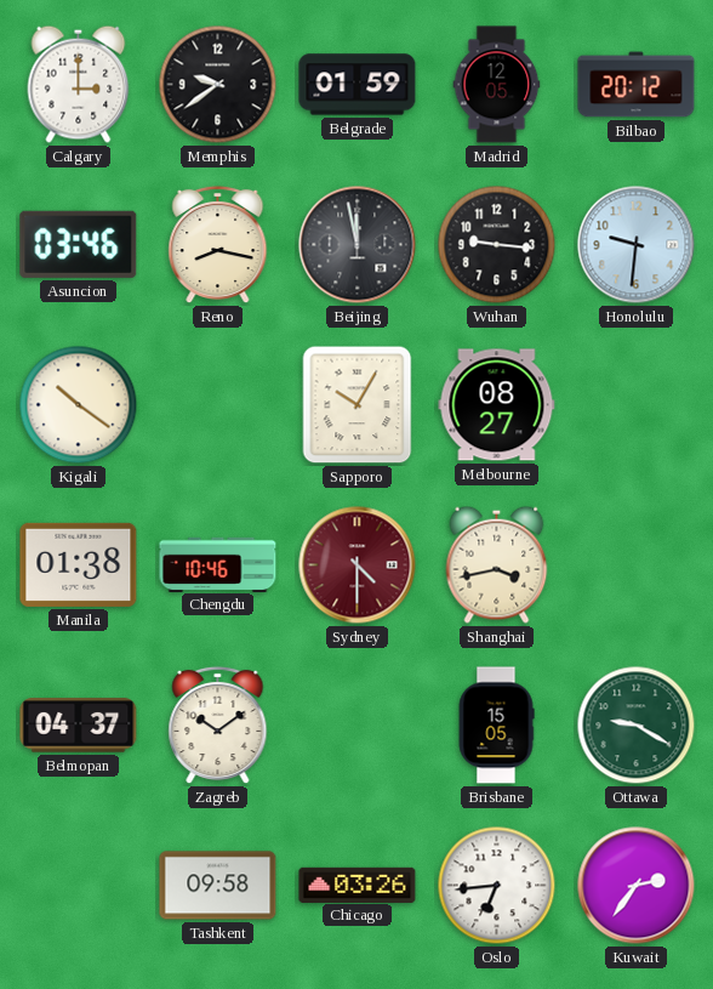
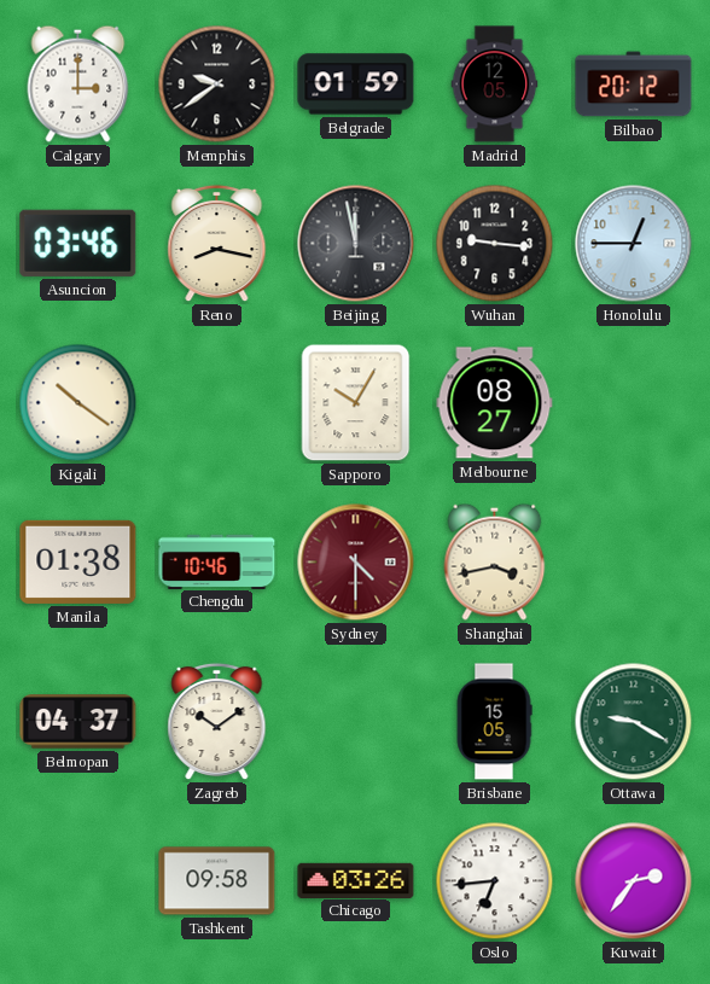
Honolulu: 9:31 -> 12:45
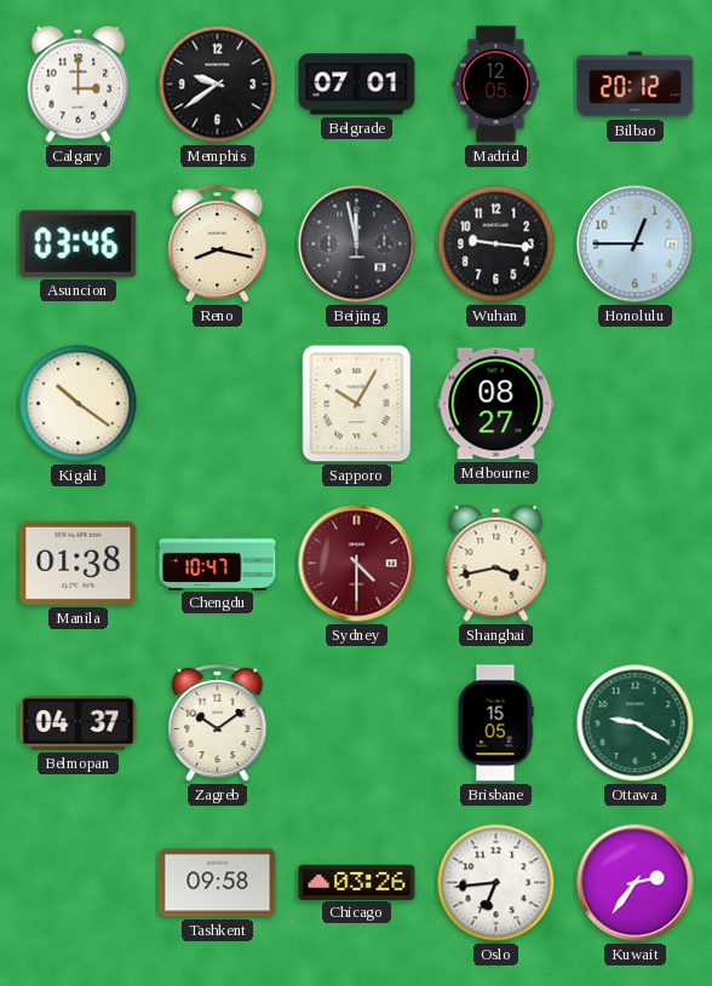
Belgrade: 01:59 -> 07:01
Chengdu: 10:46 -> 10:47
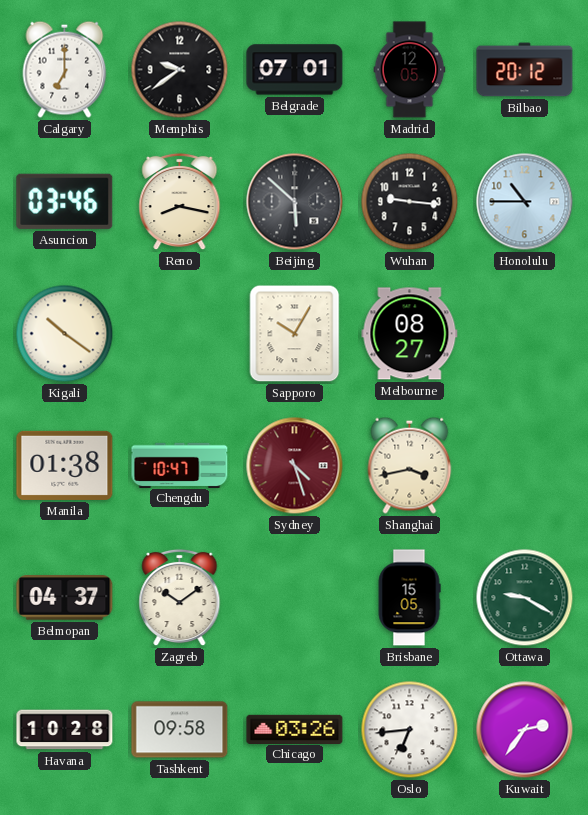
Calgary: 3:00 -> 7:00
Beijing: 11:58 -> 5:52
Honolulu: 12:45 -> 10:45
Sydney: 4:30 -> 4:27
Havana: none -> 10:28
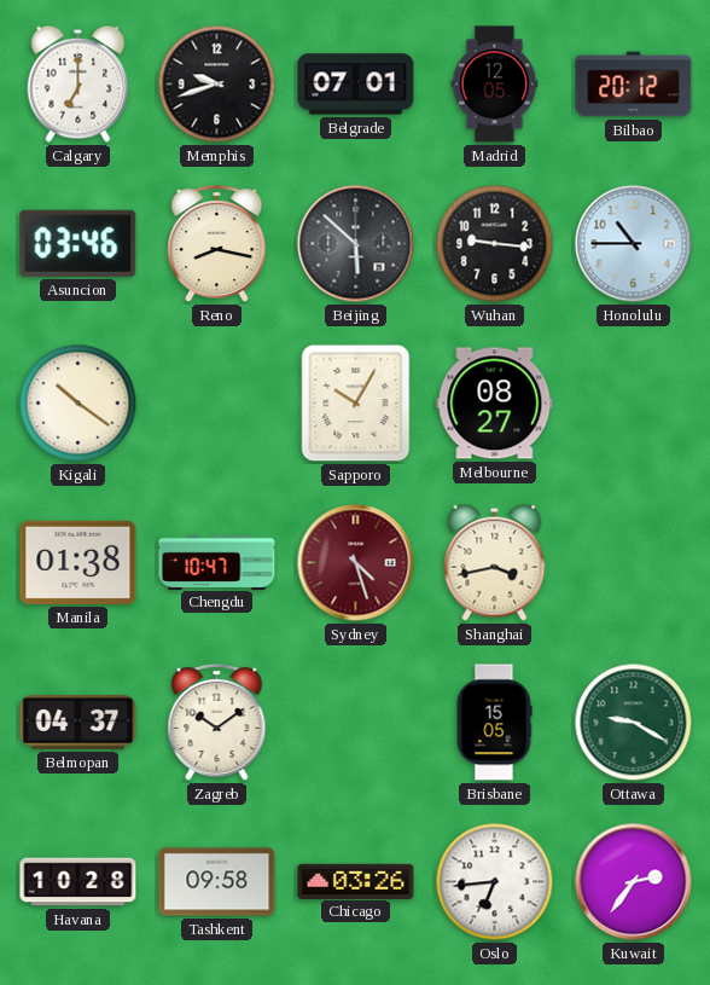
Memphis: 9:39 -> 9:42
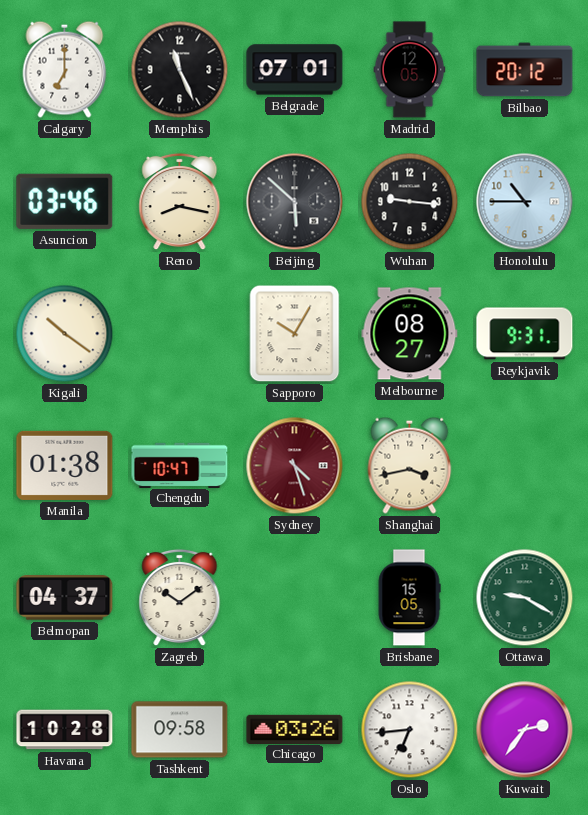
Memphis: 9:42 -> 11:26
Reykjavik: none -> 9:31
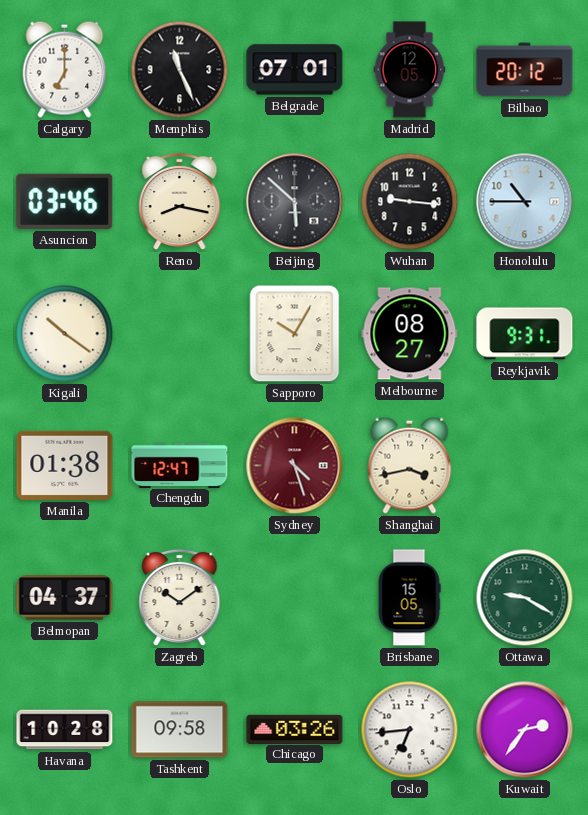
Chengdu: 10:47 -> 12:47
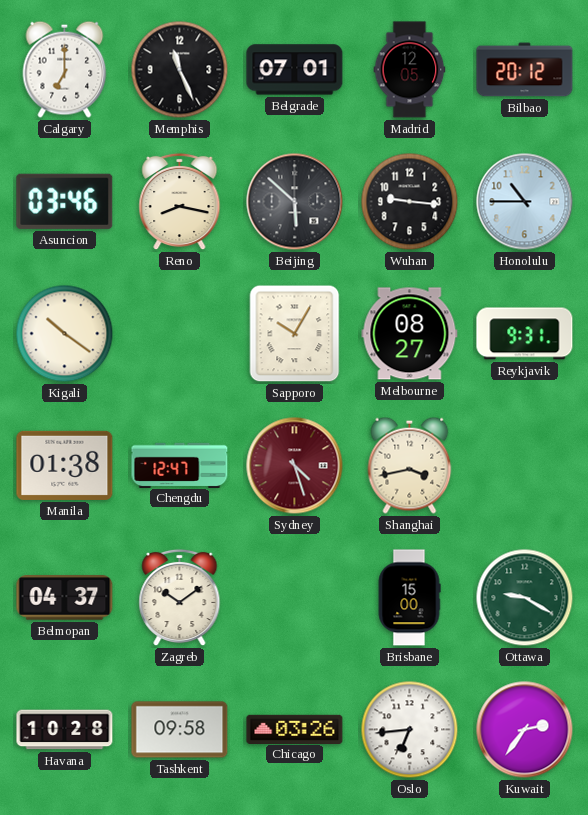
Brisbane: 15:05 -> 15:00
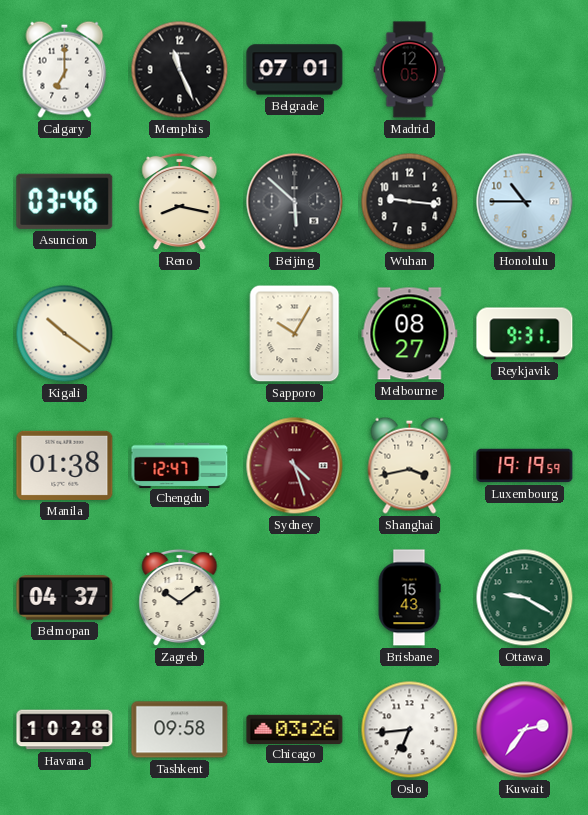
Bilbao: 20:12 -> none
Luxembourg: none -> 19:19
Brisbane: 15:00 -> 15:43
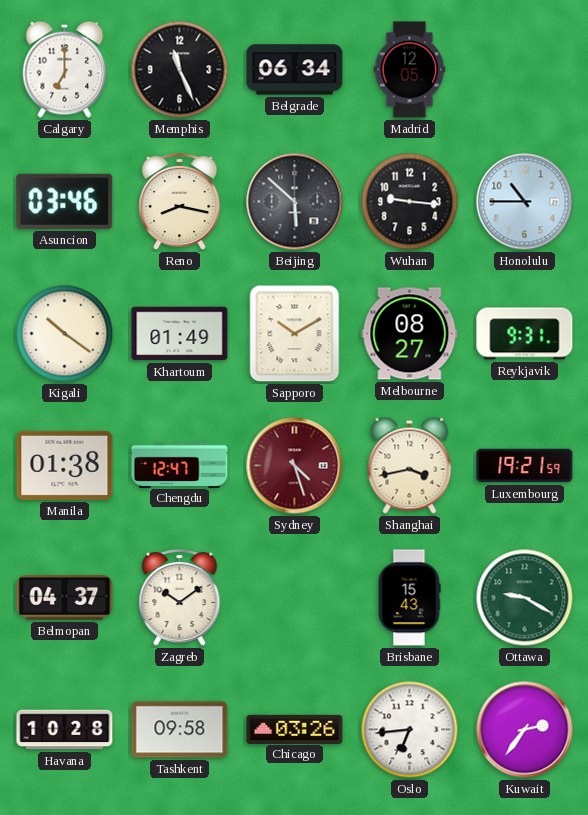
Belgrade: 07:01 -> 06:34
Khartoum: none -> 01:49
Sapporo: 10:05 -> 10:10
Luxembourg: 19:19 -> 19:21
